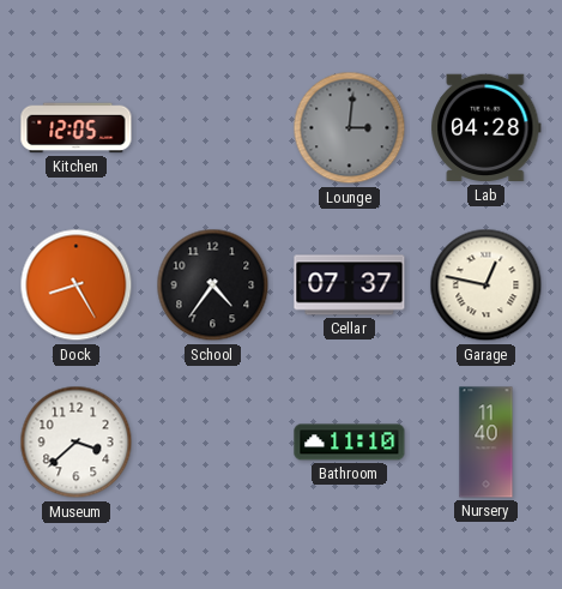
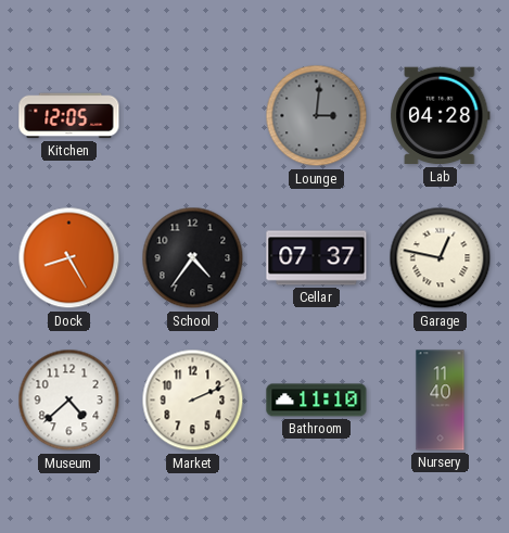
Museum: 3:38 -> 4:38
Market: none -> 2:11
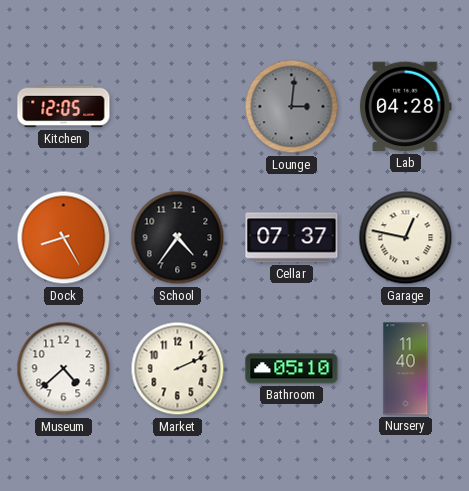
Bathroom: 11:10 -> 05:10
